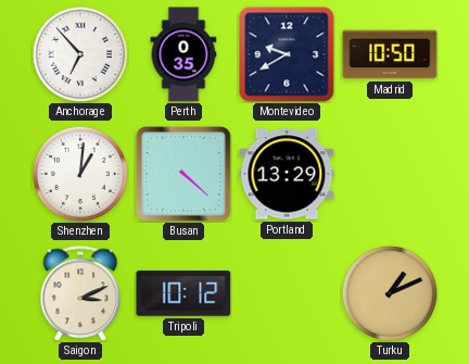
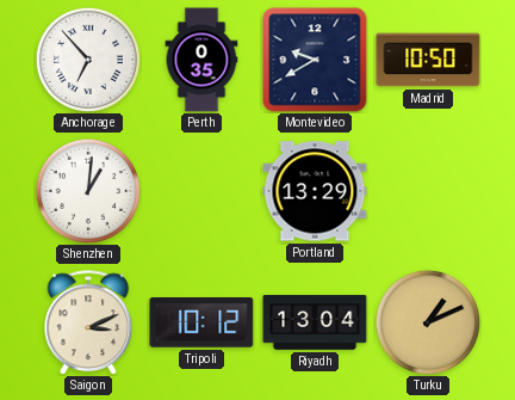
Busan: 4:22 -> none
Riyadh: none -> 13:04
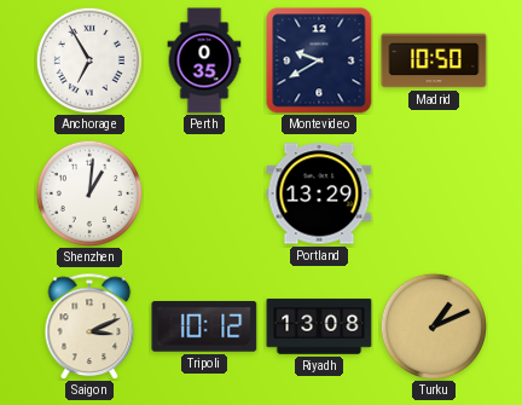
Anchorage: 6:53 -> 6:55
Riyadh: 13:04 -> 13:08
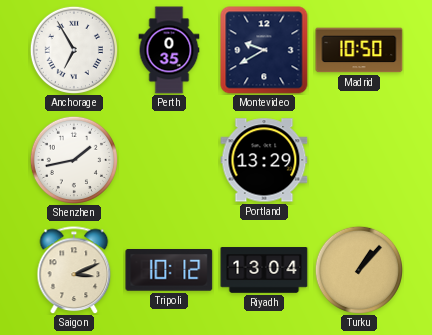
Shenzhen: 1:01 -> 1:43
Riyadh: 13:08 -> 13:04
Turku: 1:11 -> 1:07
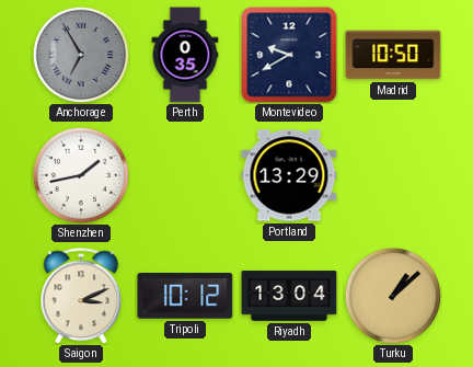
Anchorage dial: white -> grey
Turku: 1:07 -> 1:08
